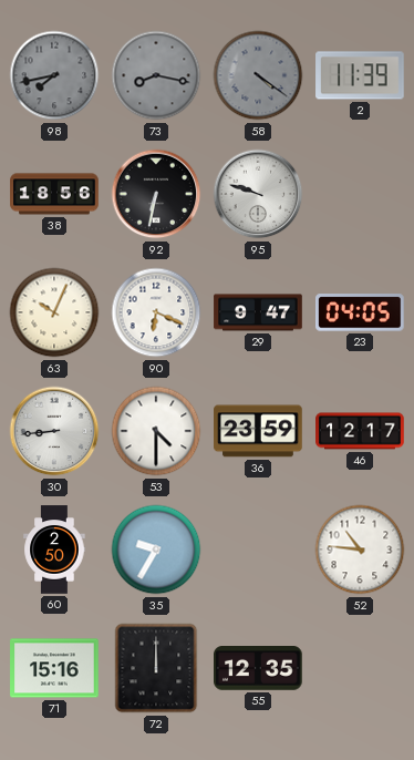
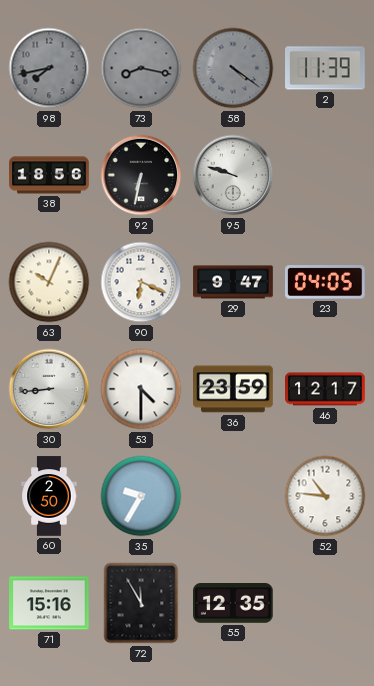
72: 12:00 -> 11:55
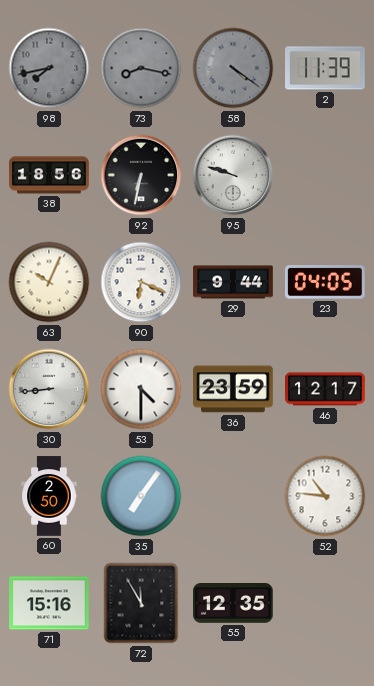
29: 9:47 -> 9:44
35: 9:35 -> 7:06
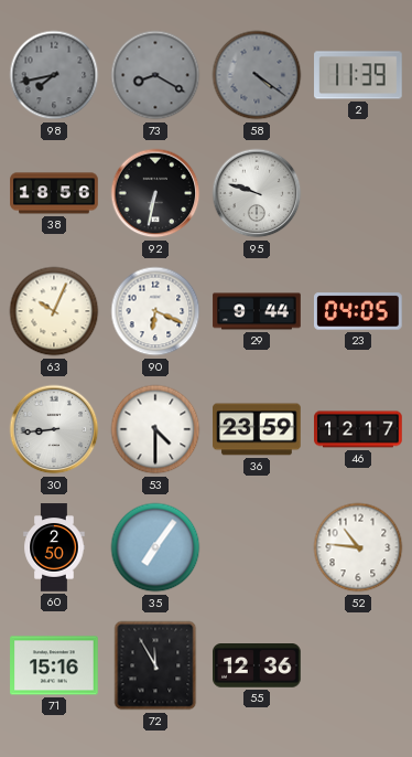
73: 8:17 -> 8:20
55: 12:35 -> 12:36
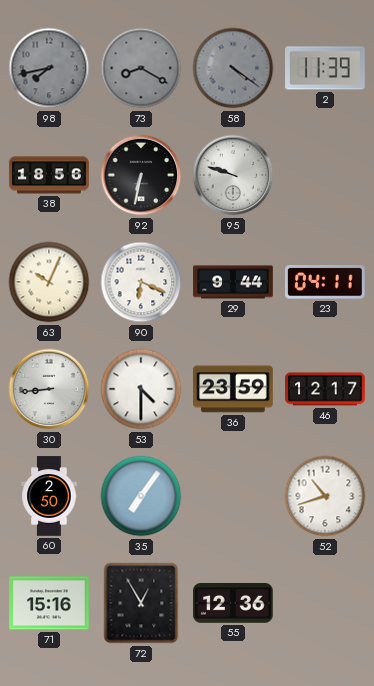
23: 04:05 -> 04:11
52: 10:46 -> 10:42
72: 11:55 -> 12:55
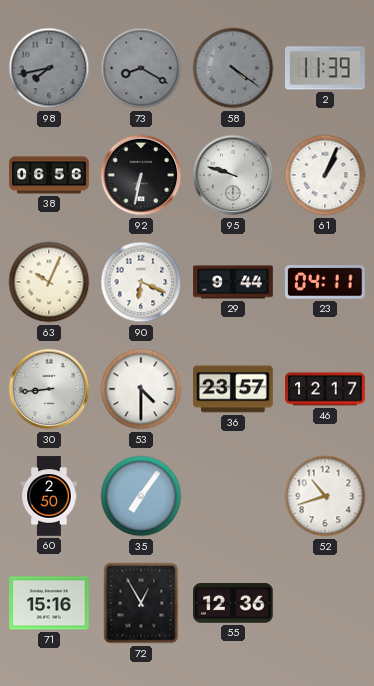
38: 18:56 -> 06:56
61: none -> 1:04
36: 23:59 -> 23:57
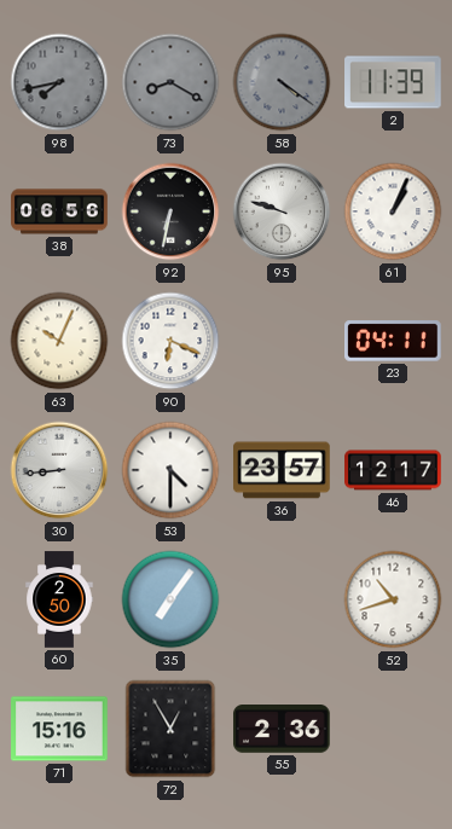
29: 9:44 -> none
55: 12:36 -> 2:36
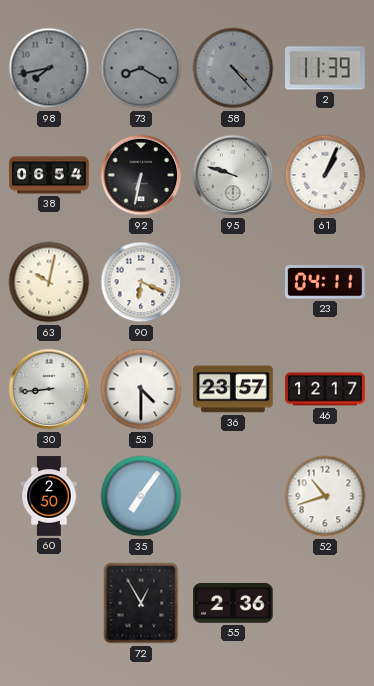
58: 4:21 -> 4:23
38: 06:56 -> 06:54
63: 10:04 -> 10:02
71: 15:16 -> none
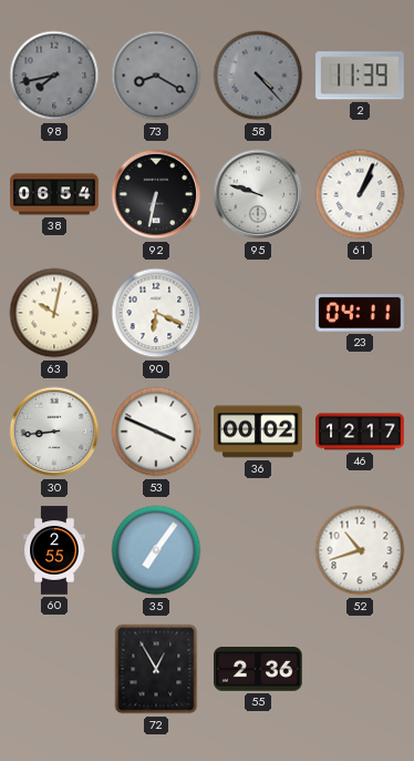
53: 4:30 -> 3:49
36: 23:57 -> 00:02
60: 2:50 -> 2:55
